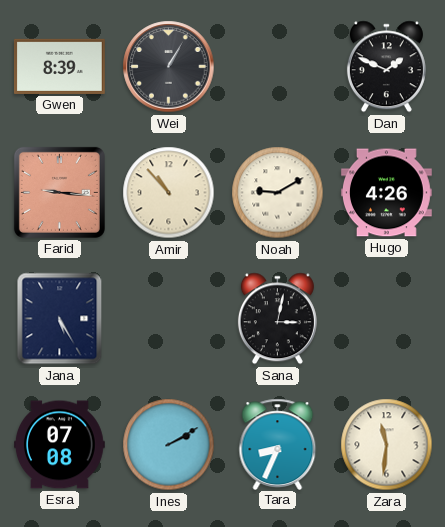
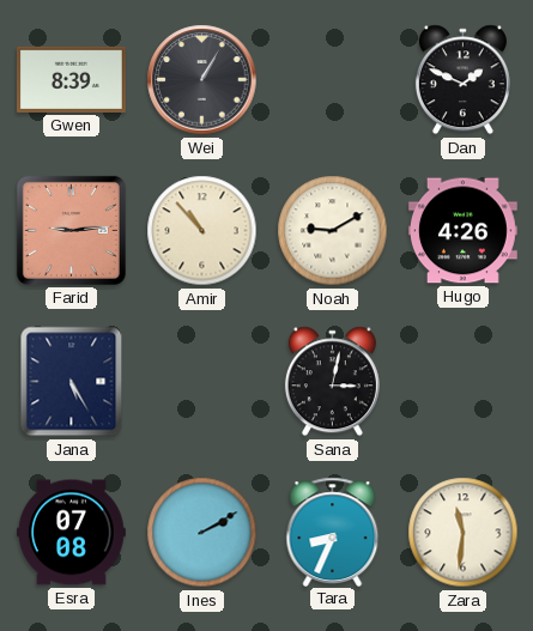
Farid: 9:16 -> 9:14
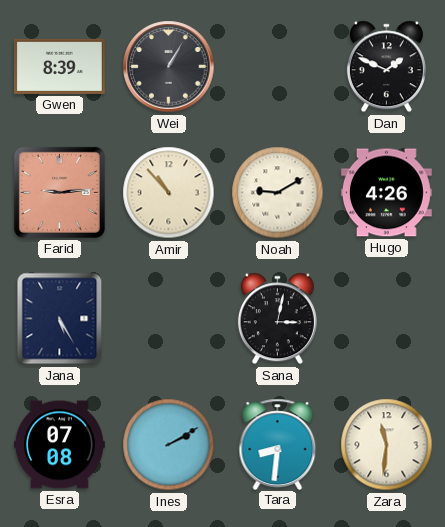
Tara: 8:34 -> 8:31
